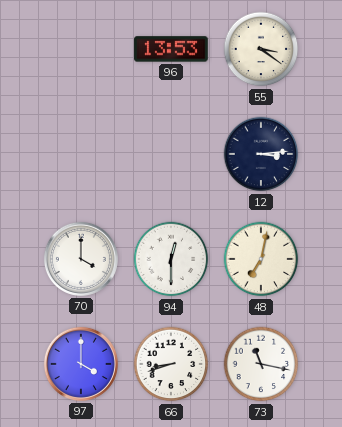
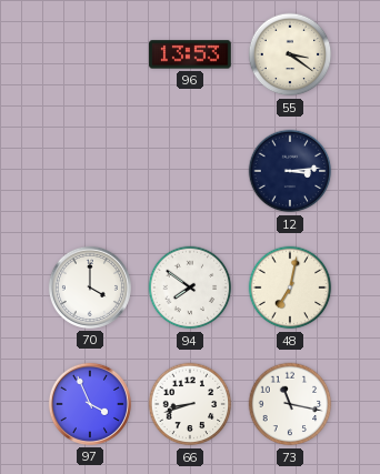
94: 12:30 -> 7:51
97: 4:00 -> 3:56
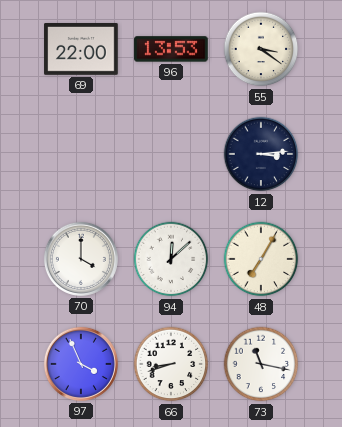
69: none -> 22:00
94: 7:51 -> 12:08
48: 7:02 -> 7:05
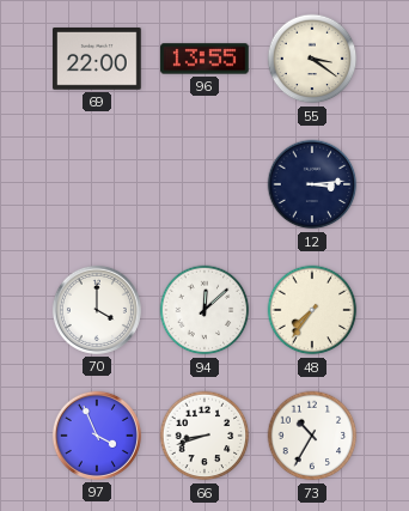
96: 13:53 -> 13:55
48: 7:05 -> 7:36
73: 11:17 -> 10:35
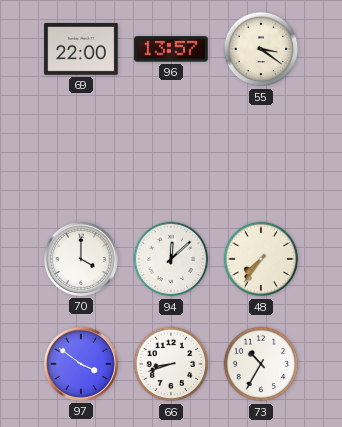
96: 13:55 -> 13:57
12: 3:14 -> none
97: 3:56 -> 3:51
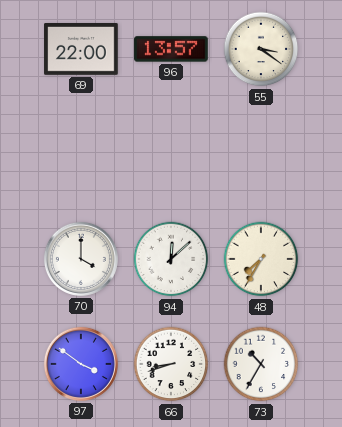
48: 7:36 -> 7:35
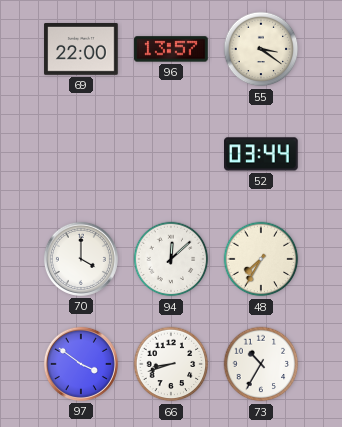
52: none -> 03:44
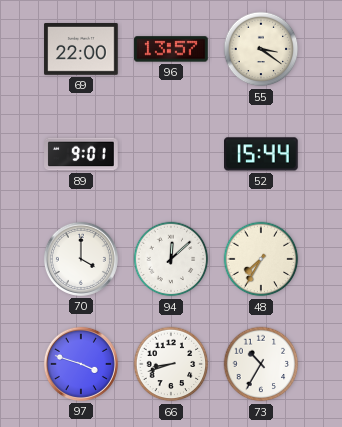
89: none -> 9:01
52: 03:44 -> 15:44
97: 3:51 -> 3:48
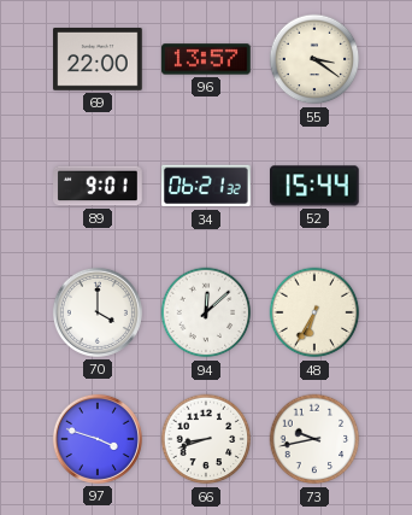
34: none -> 06:21
48: 7:35 -> 6:35
73: 10:35 -> 9:43
